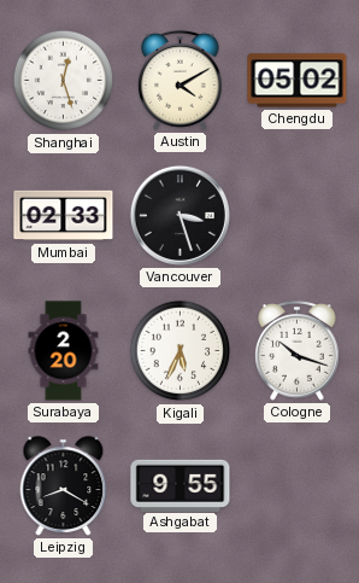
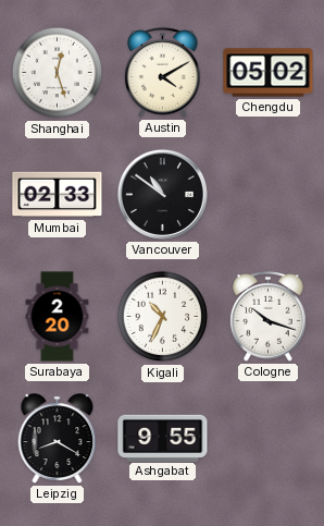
Vancouver: 3:27 -> 10:51
Kigali: 5:34 -> 10:34
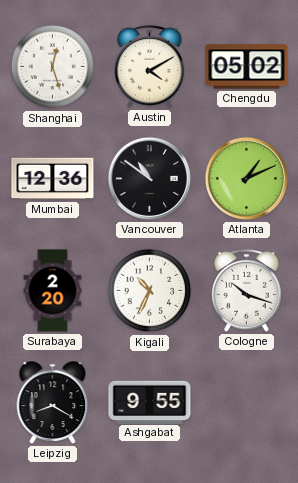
Mumbai: 02:33 -> 12:36
Atlanta: none -> 1:11
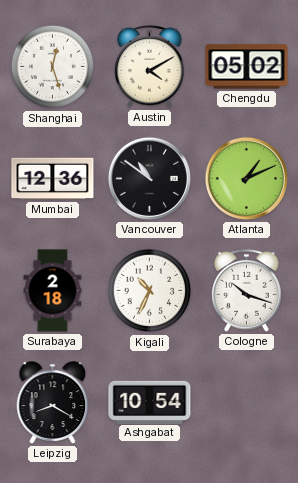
Surabaya: 2:20 -> 2:18
Ashgabat: 9:55 -> 10:54
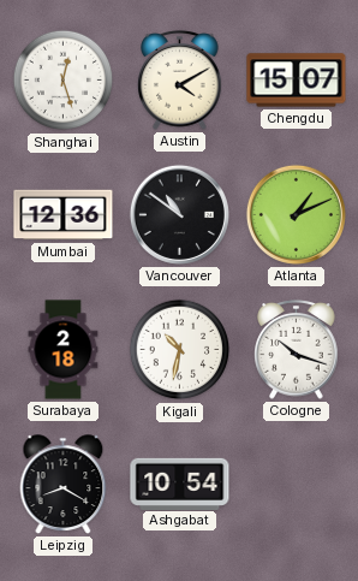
Chengdu: 05:02 -> 15:07
Kigali: 10:34 -> 10:32
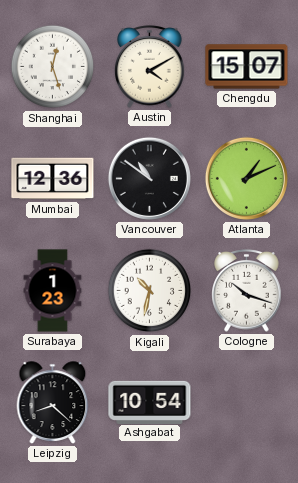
Surabaya: 2:18 -> 1:23
Leipzig: 8:20 -> 8:22
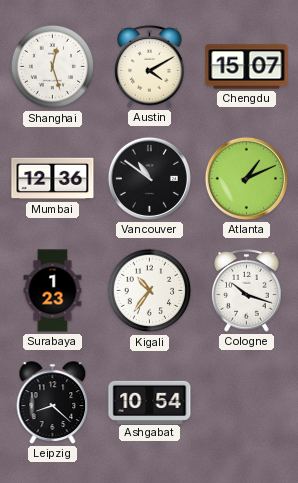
Kigali: 10:32 -> 10:36
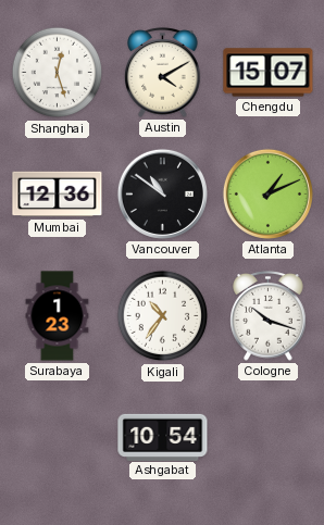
Leipzig: 8:22 -> none
